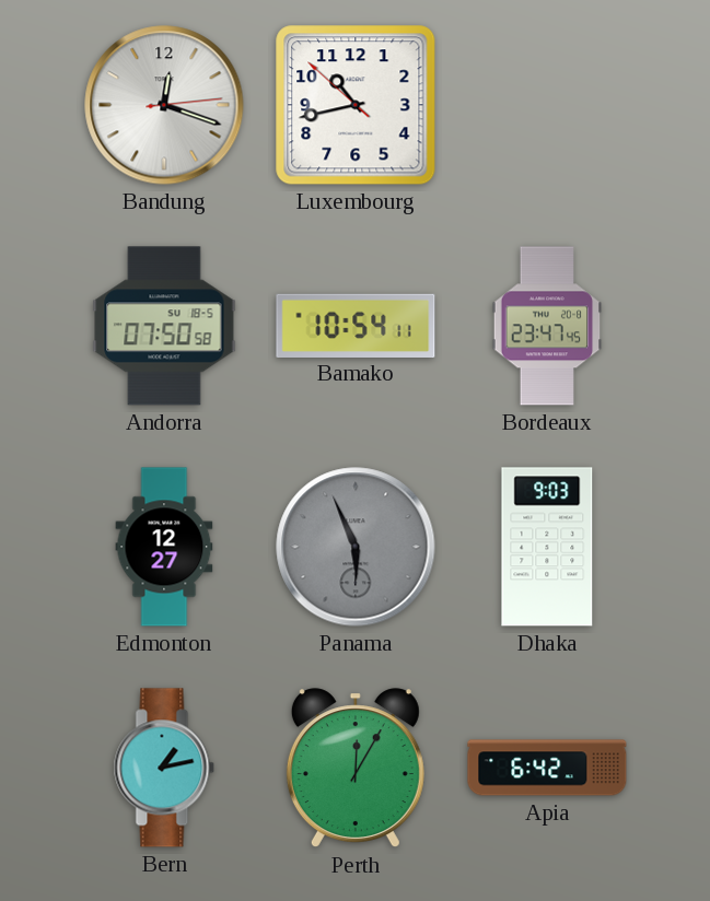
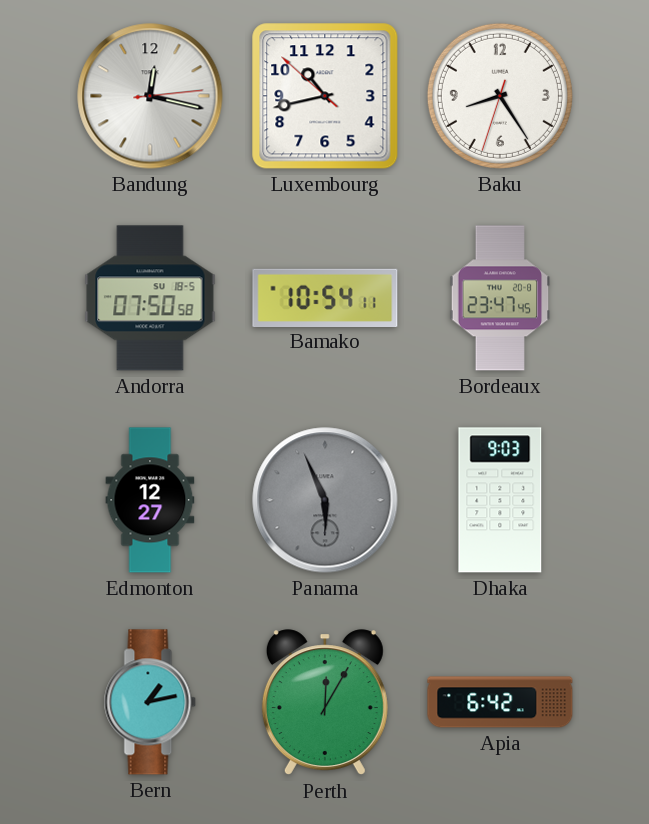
Bandung: 12:18 -> 12:17
Baku: none -> 8:24
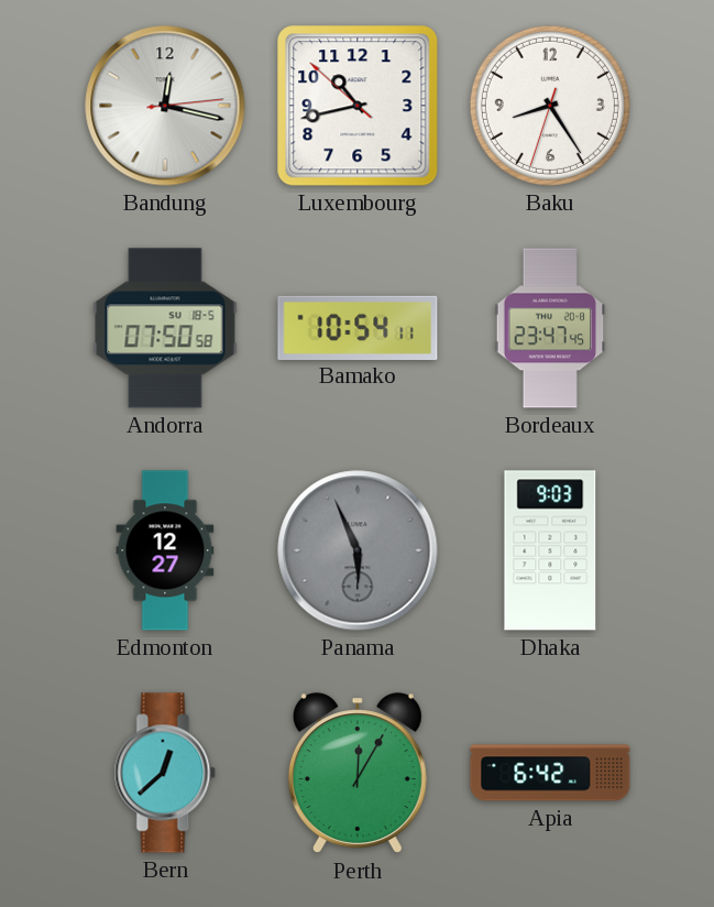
Bern: 1:13 -> 12:38
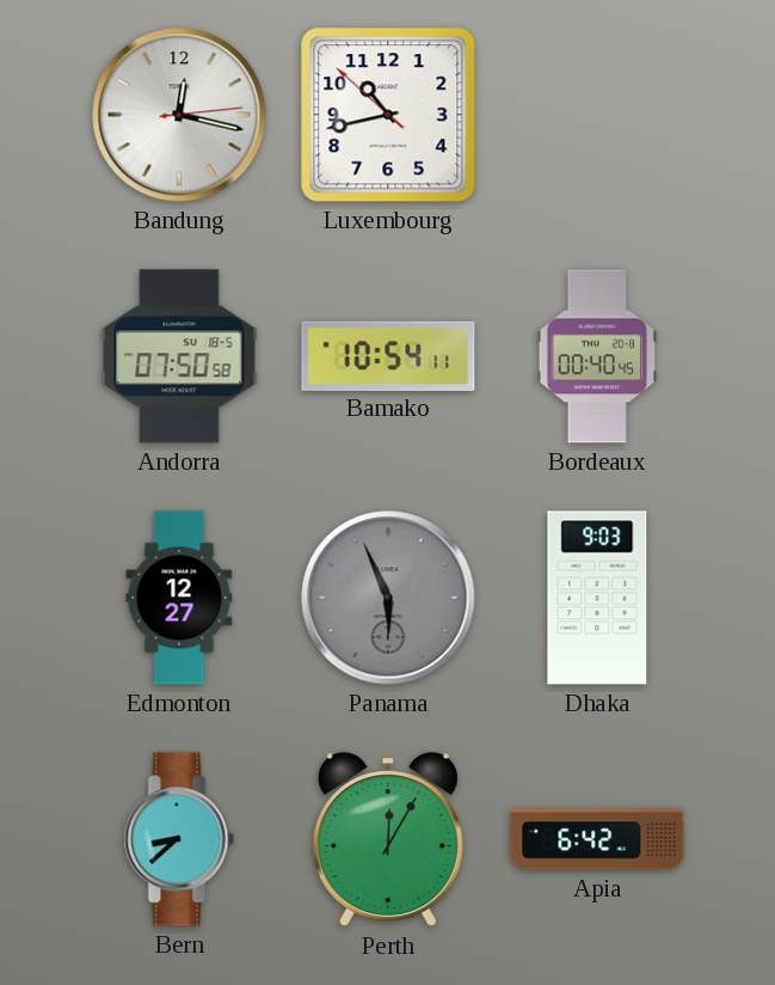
Baku: 8:24 -> none
Bordeaux: 23:47 -> 00:40
Bern: 12:38 -> 8:38
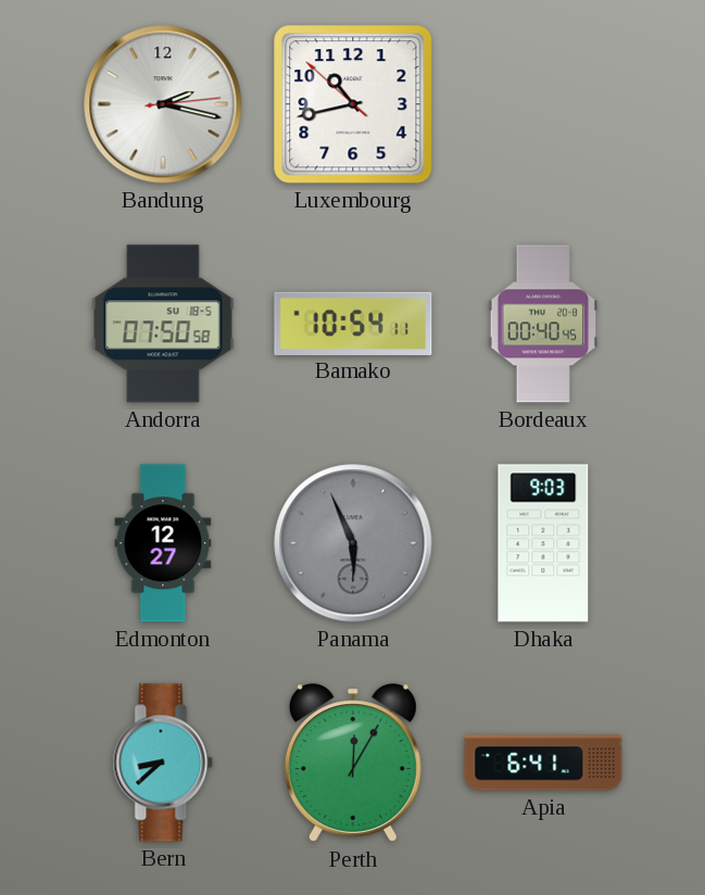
Bandung: 12:17 -> 2:17
Apia: 6:42 -> 6:41
